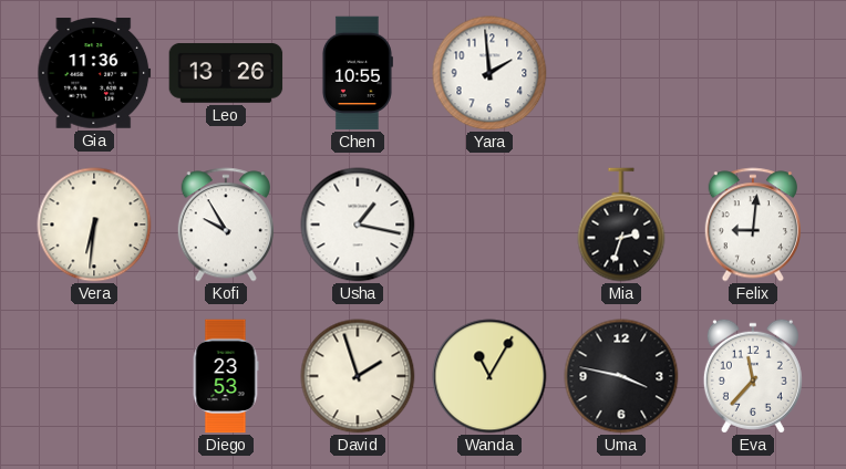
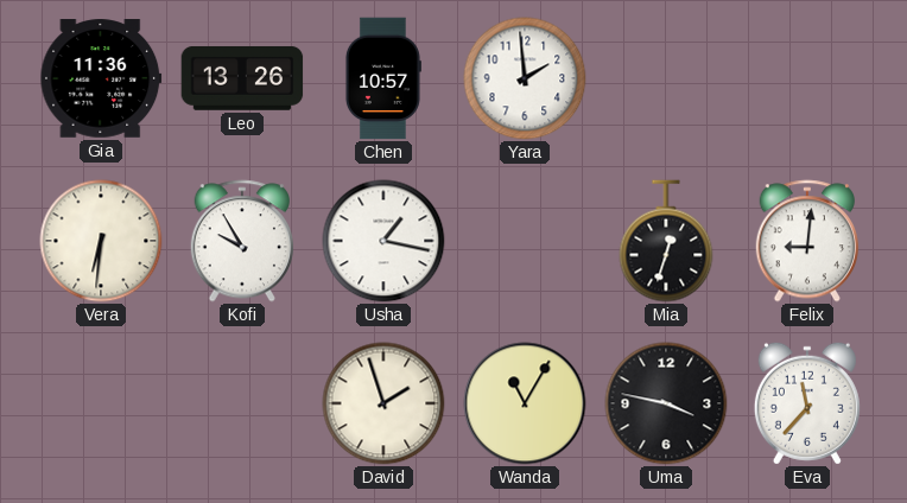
Chen: 10:55 -> 10:57
Mia: 2:33 -> 12:33
Diego: 23:53 -> none
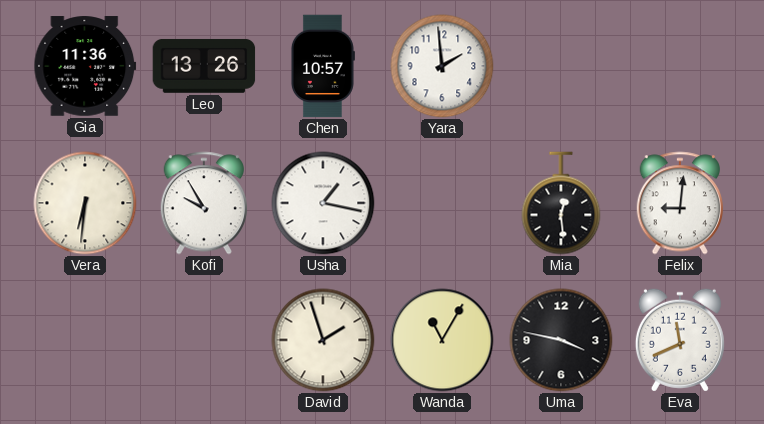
Mia: 12:33 -> 12:29
Eva: 11:37 -> 11:41
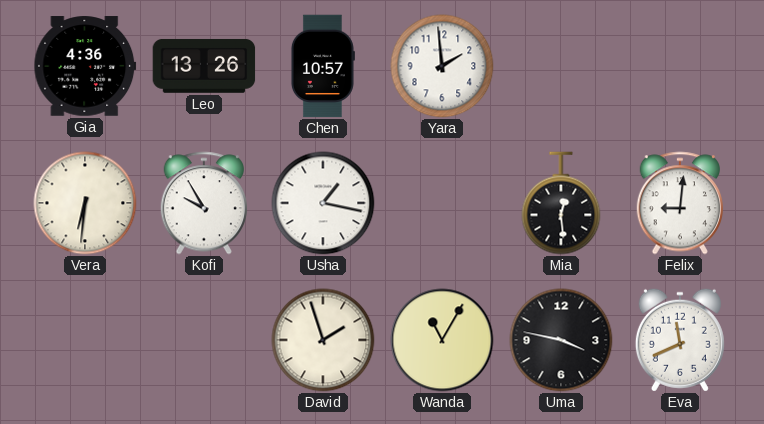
Gia: 11:36 -> 4:36
